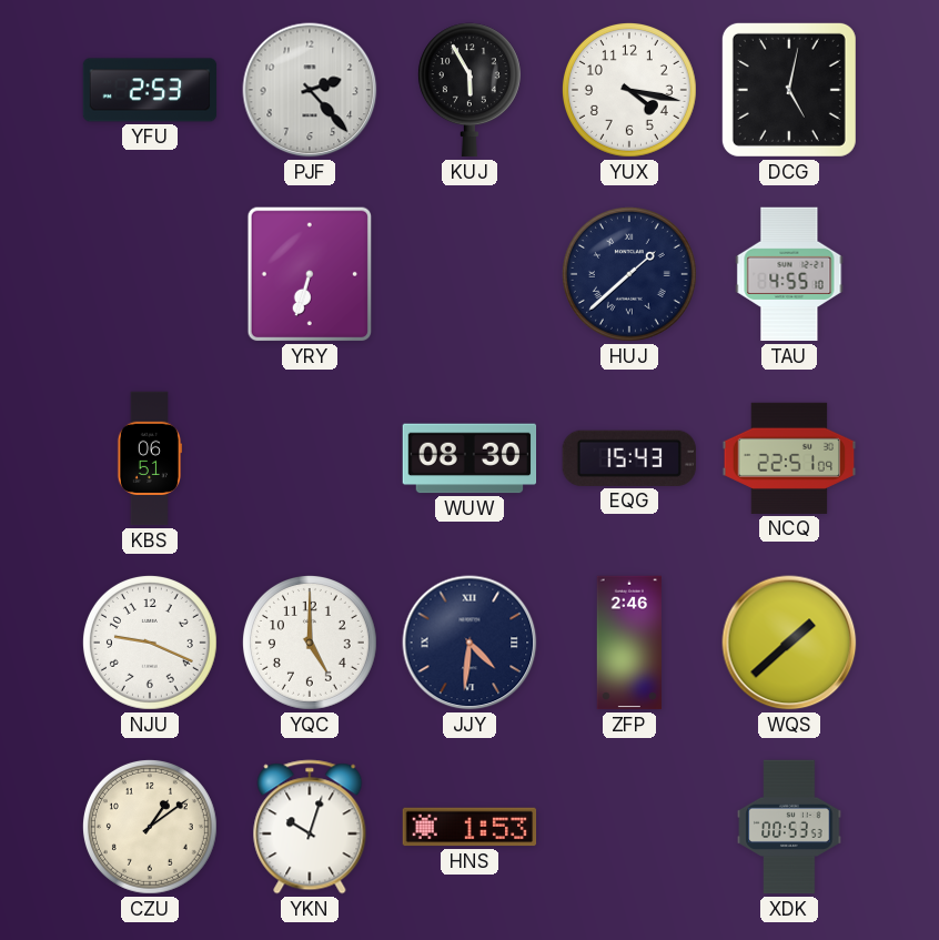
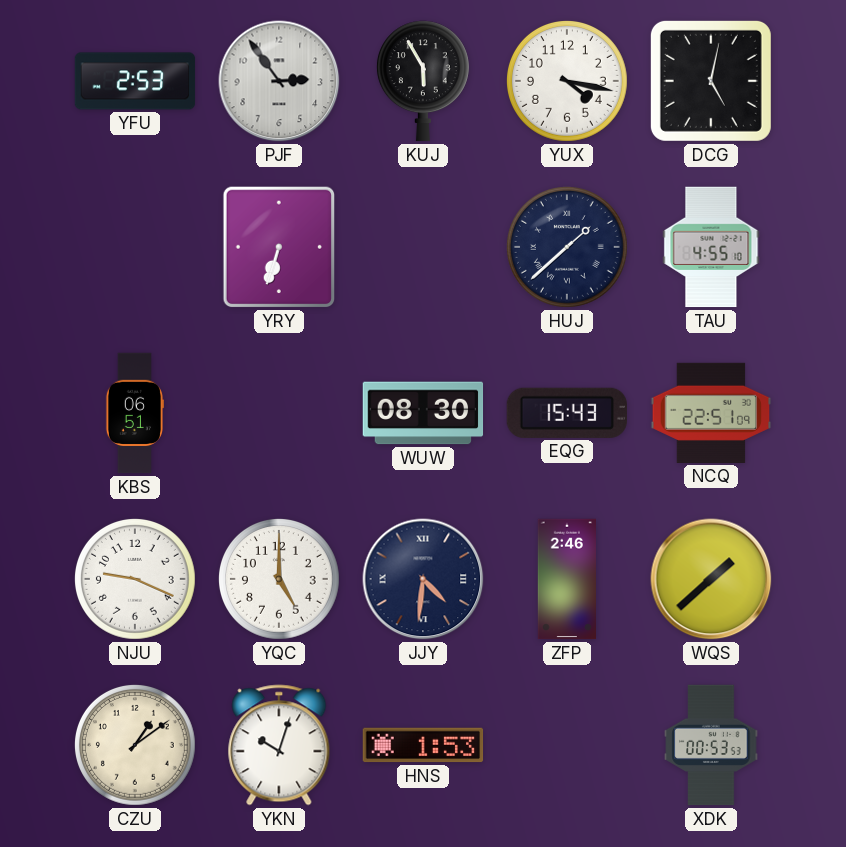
PJF: 2:23 -> 2:54
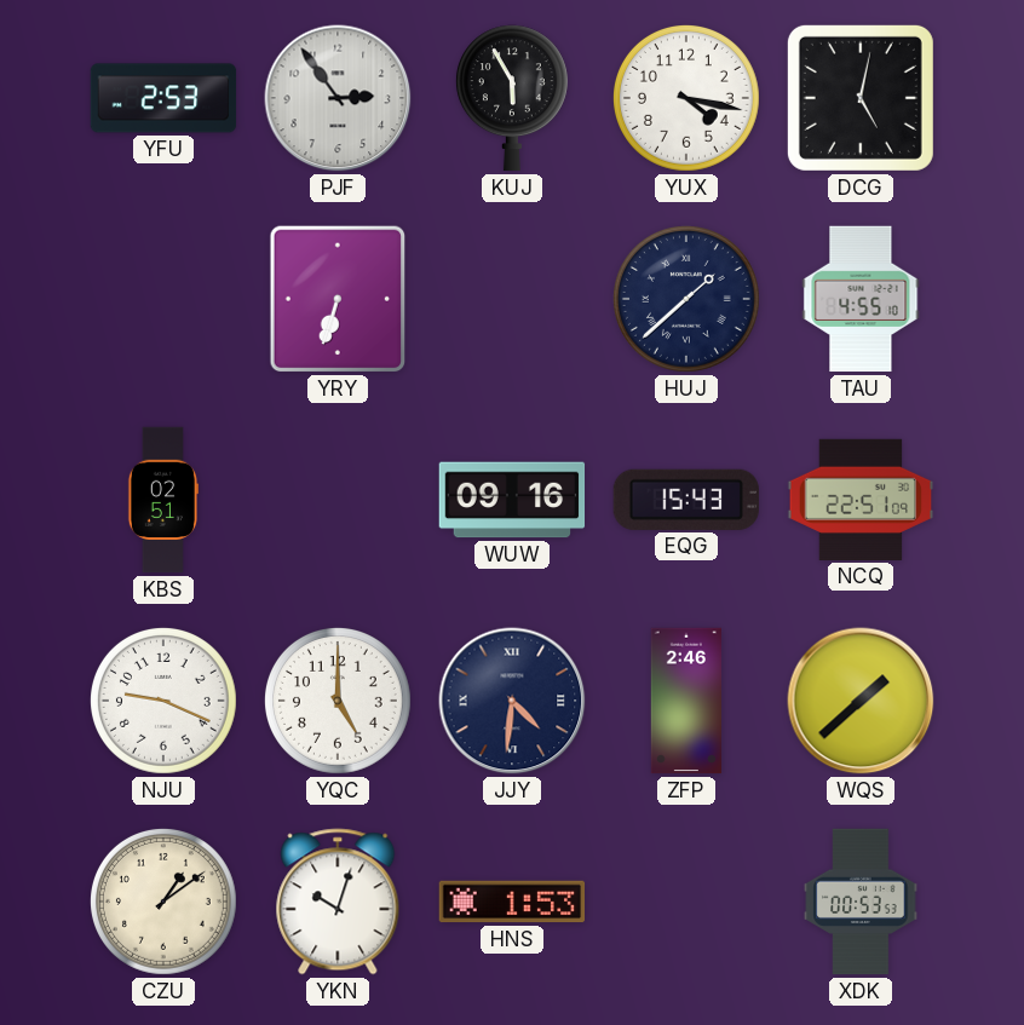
KBS: 06:51 -> 02:51
WUW: 08:30 -> 09:16
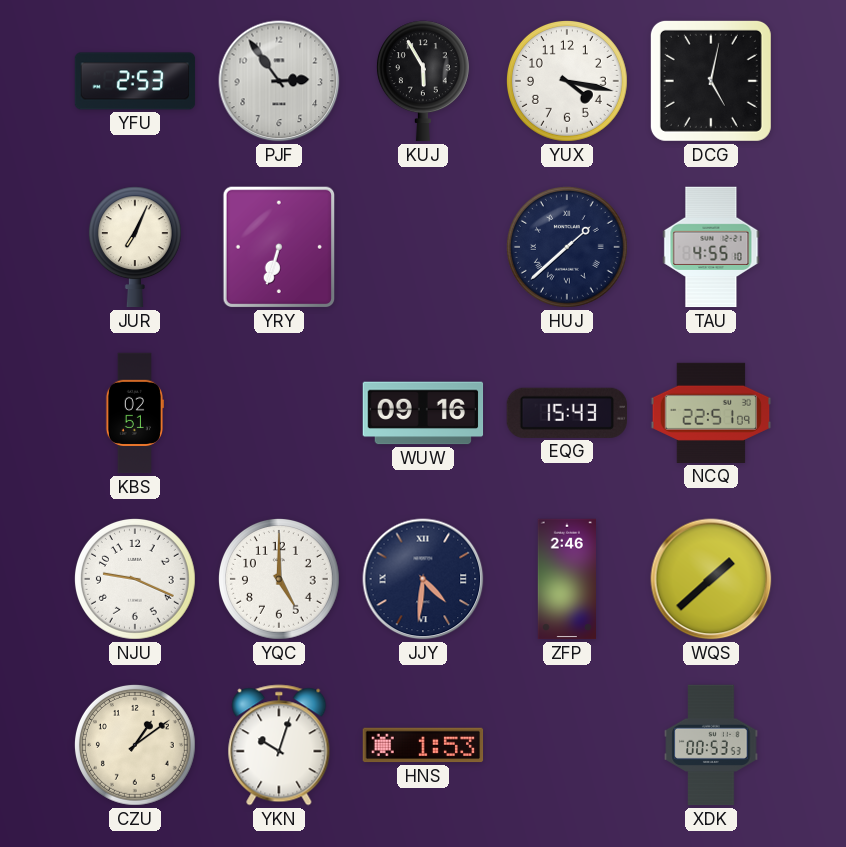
JUR: none -> 7:04
